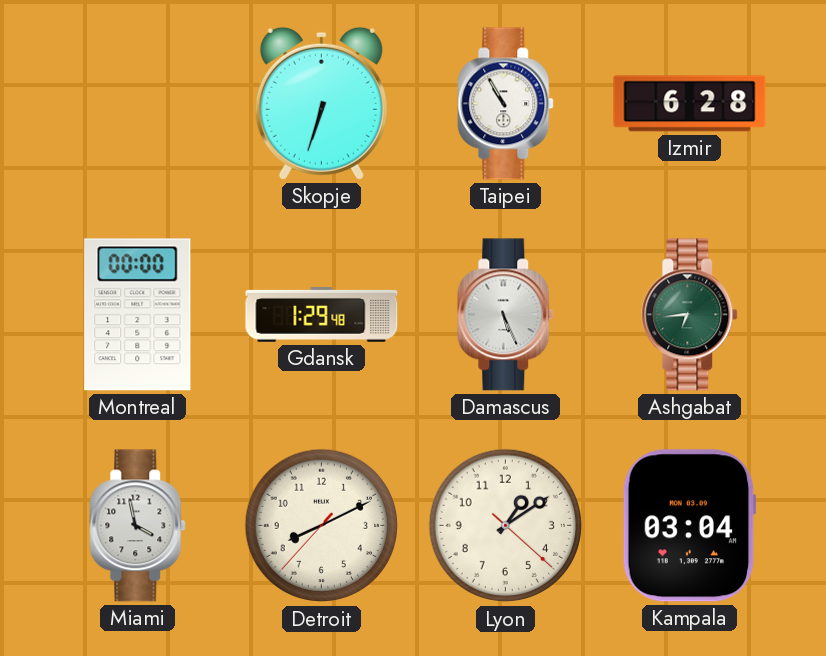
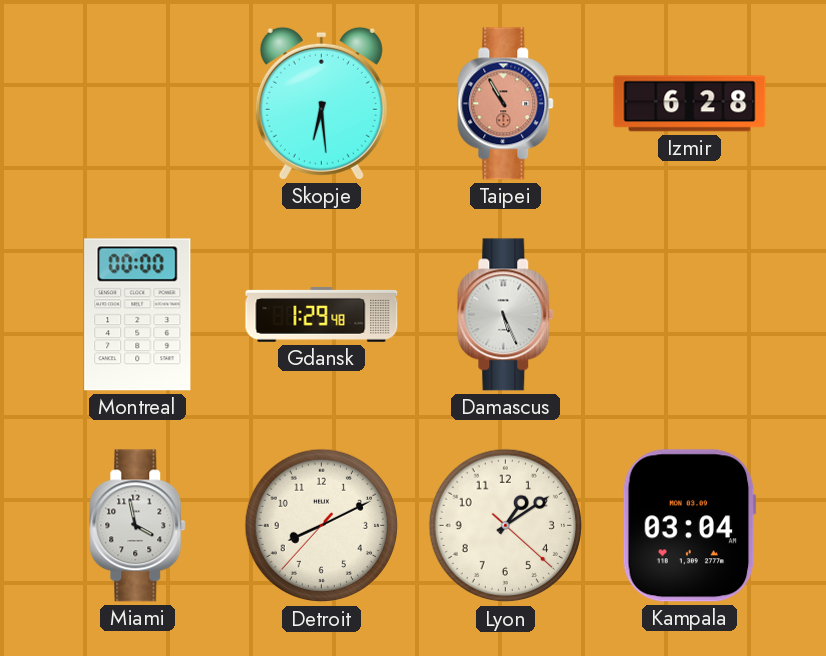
Skopje: 6:33 -> 6:29
Taipei dial: white -> salmon
Ashgabat: 6:44 -> none
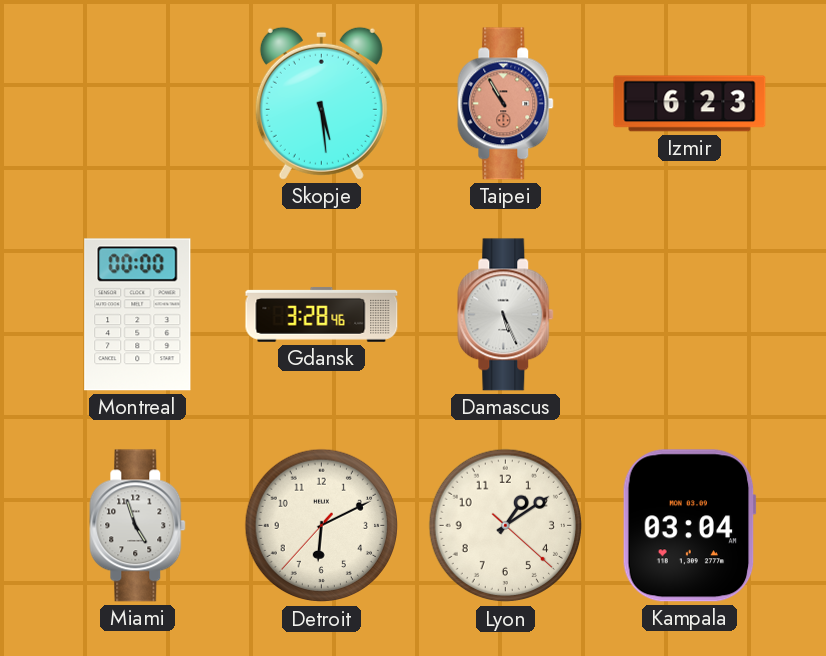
Skopje: 6:29 -> 5:29
Izmir: 6:28 -> 6:23
Gdansk: 1:29 -> 3:28
Miami: 3:58 -> 4:57
Detroit: 8:10 -> 6:10
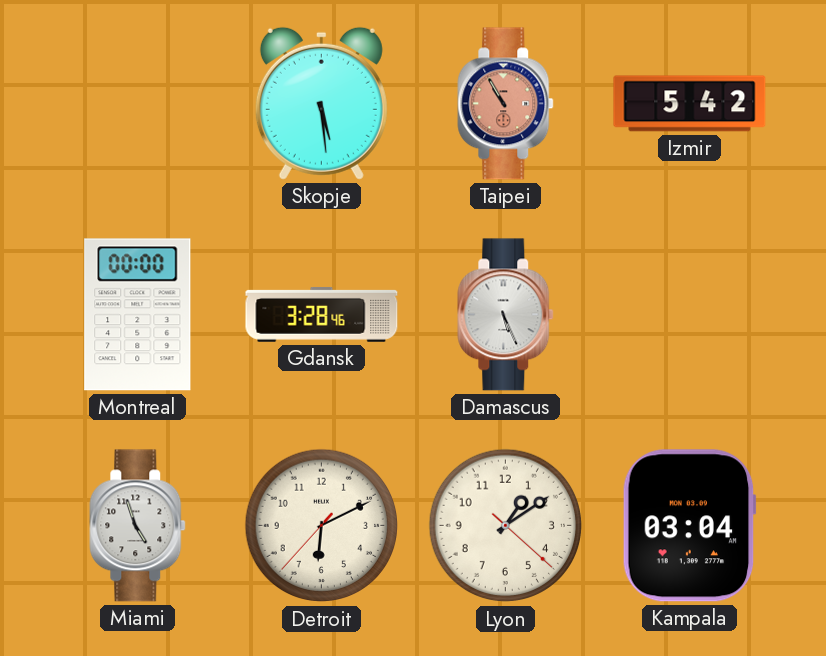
Izmir: 6:23 -> 5:42
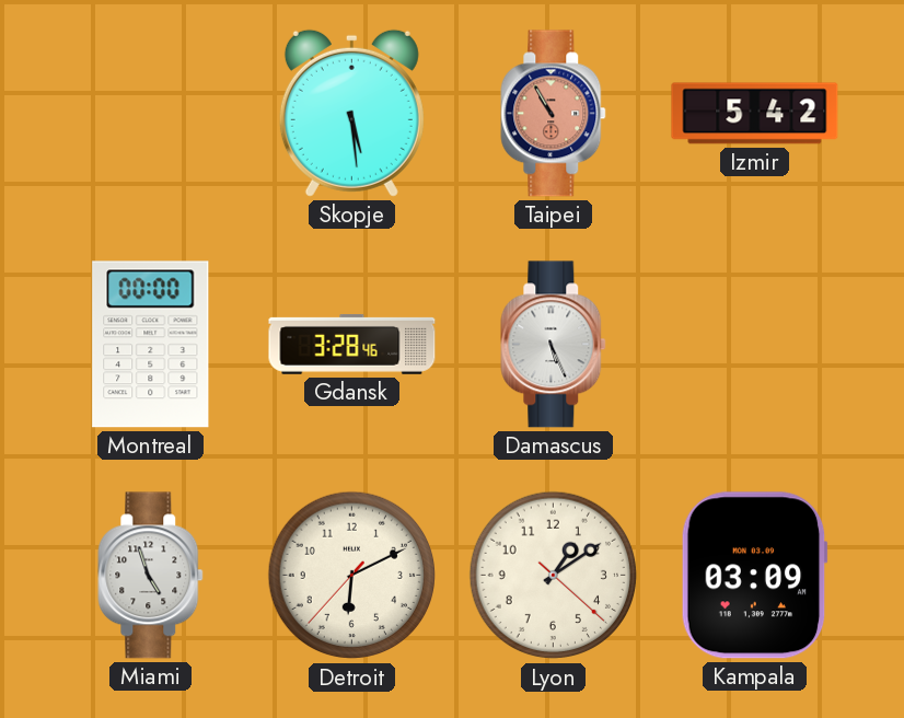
Kampala: 03:04 -> 03:09
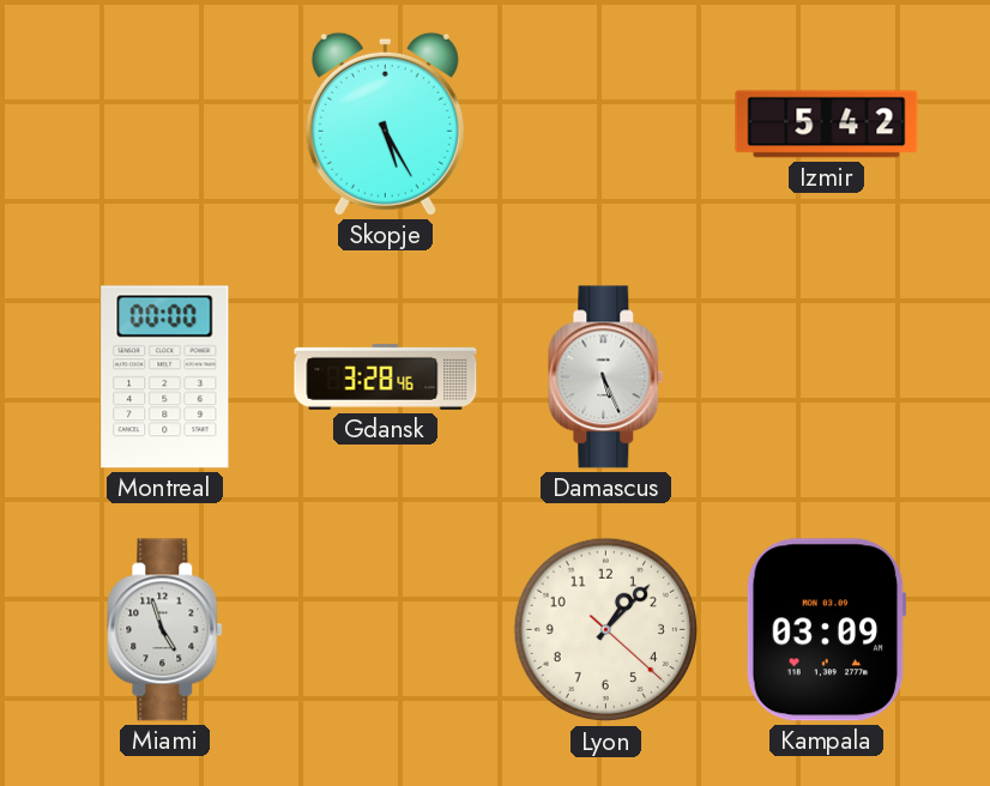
Skopje: 5:29 -> 5:25
Taipei: 10:55 -> none
Detroit: 6:10 -> none
Lyon: 1:09 -> 1:07
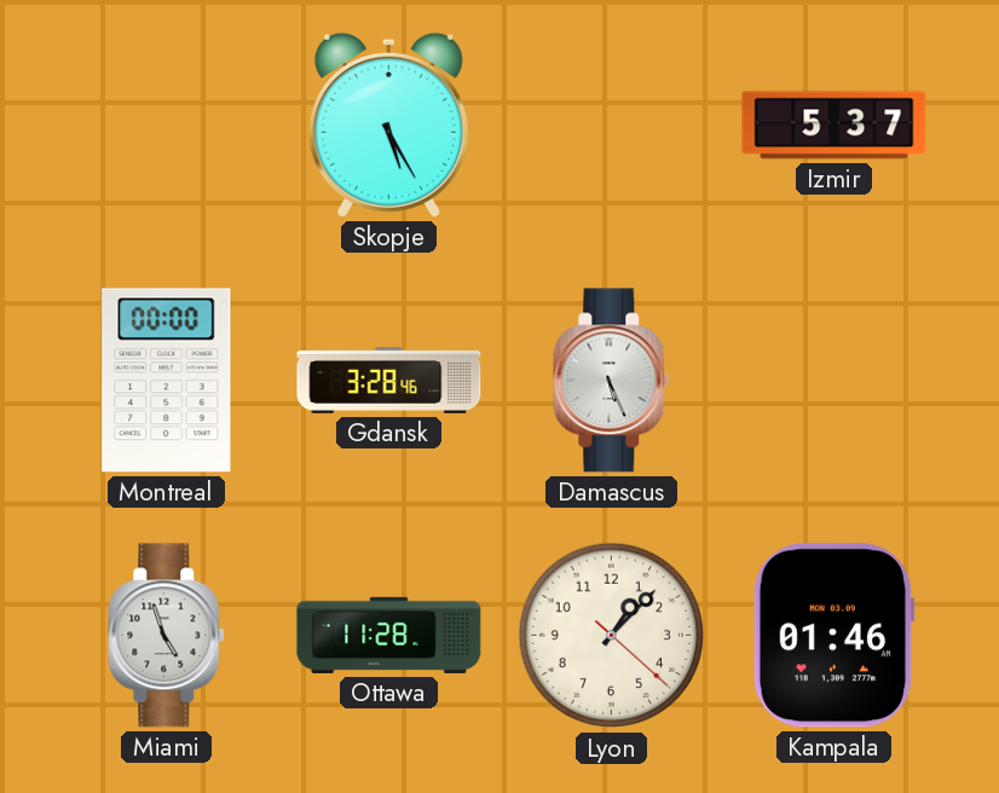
Izmir: 5:42 -> 5:37
Ottawa: none -> 11:28
Kampala: 03:09 -> 01:46
